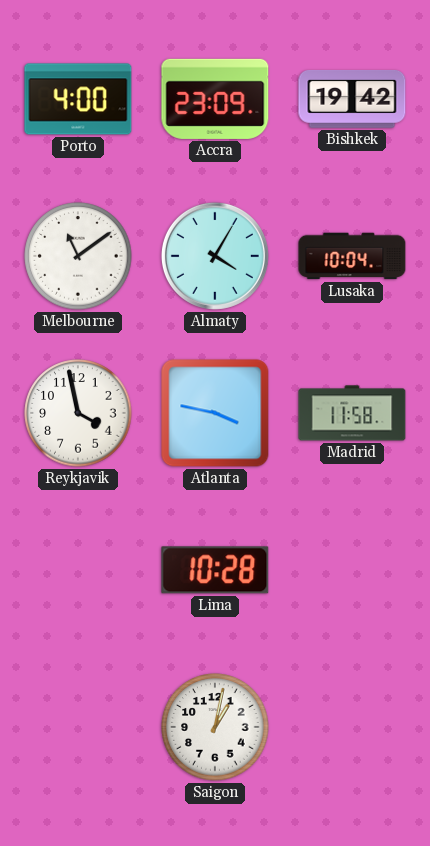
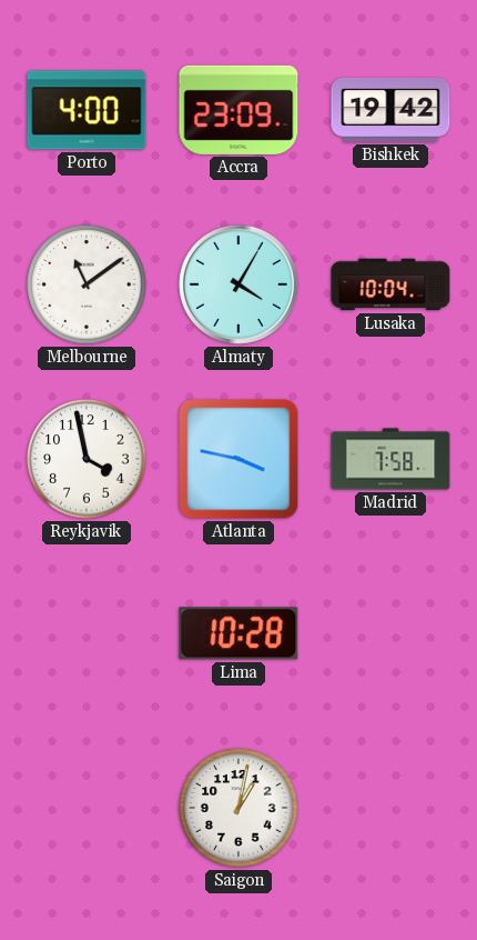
Madrid: 11:58 -> 7:58
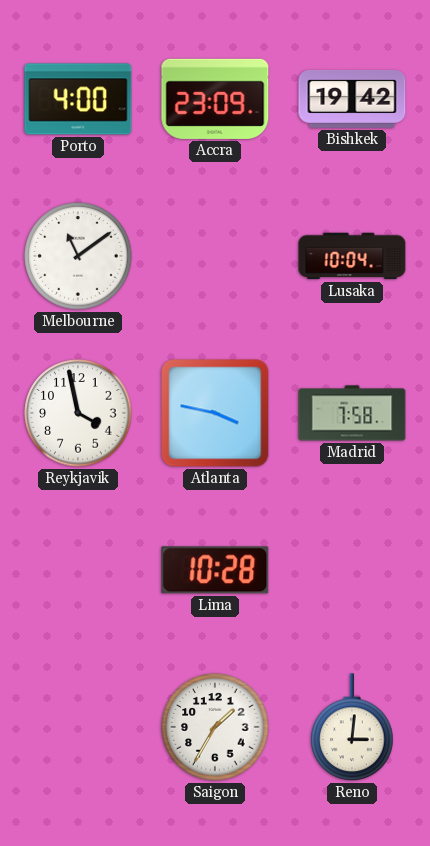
Almaty: 4:05 -> none
Saigon: 1:02 -> 1:35
Reno: none -> 3:01
